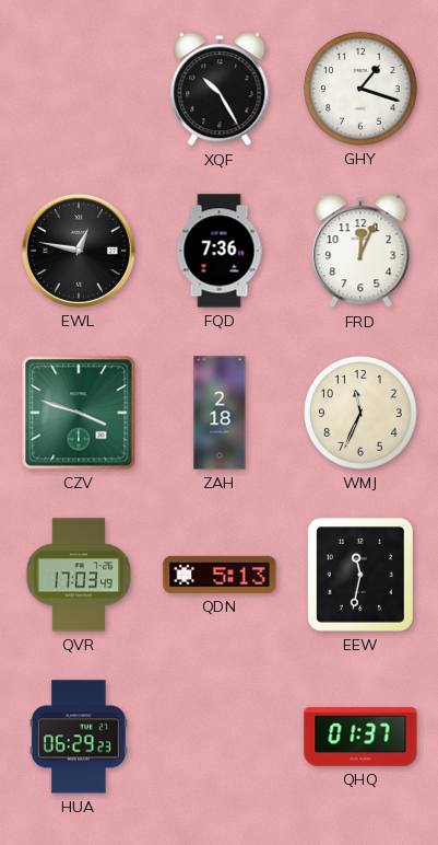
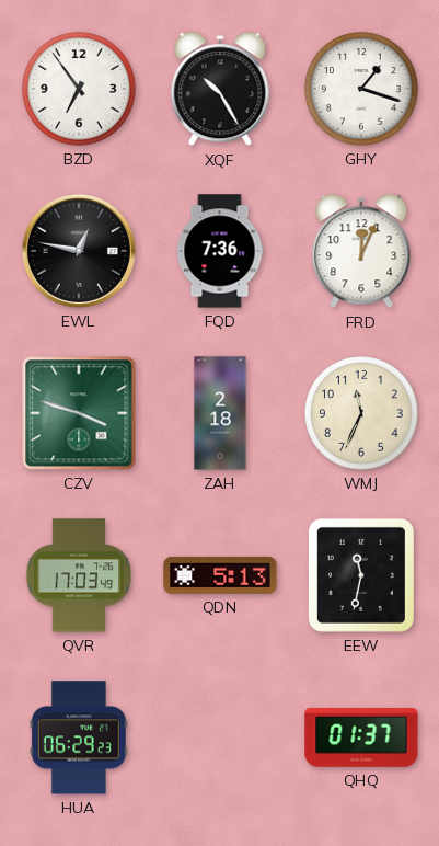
BZD: none -> 6:54
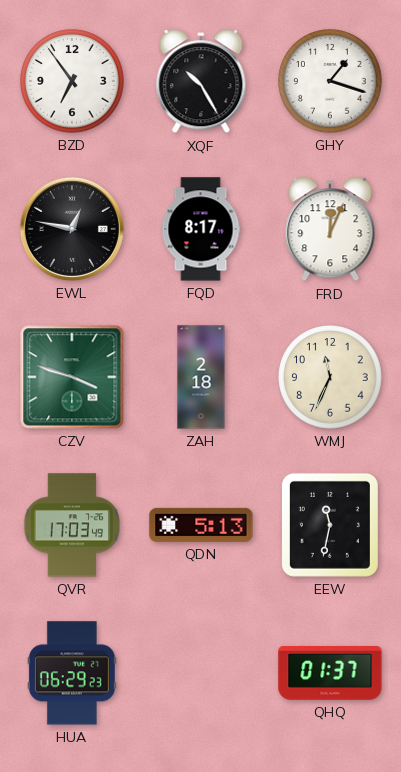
FQD: 7:36 -> 8:17
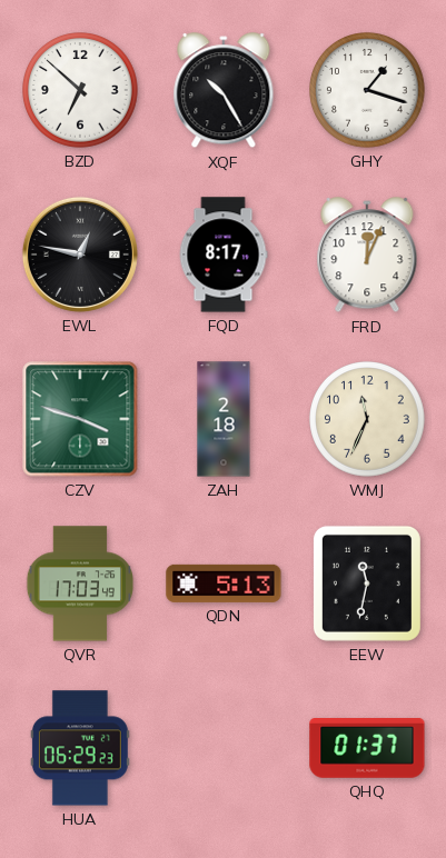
BZD: 6:54 -> 6:52
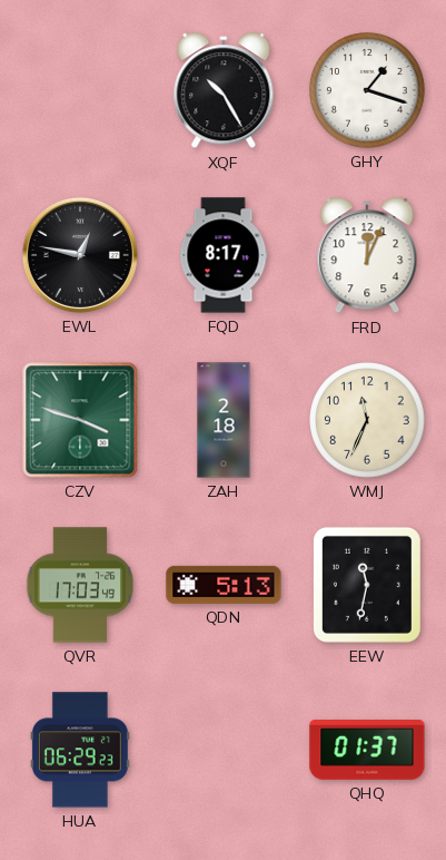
BZD: 6:52 -> none
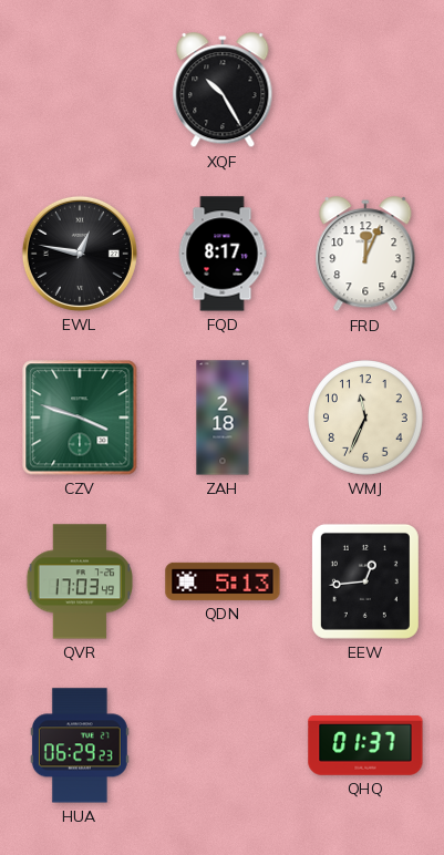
GHY: 1:18 -> none
EEW: 11:32 -> 12:44
